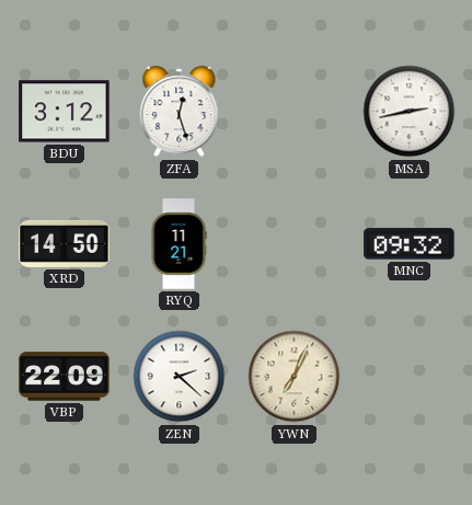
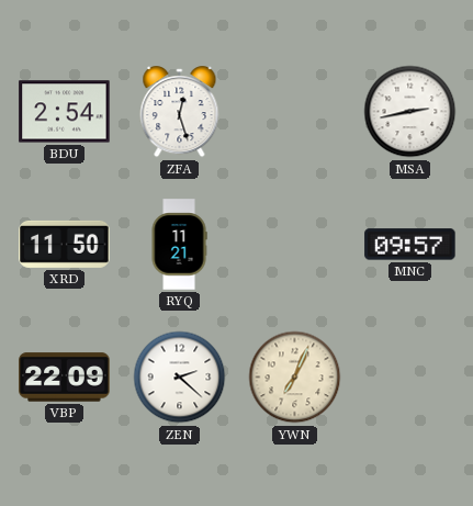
BDU: 3:12 -> 2:54
XRD: 14:50 -> 11:50
MNC: 09:32 -> 09:57
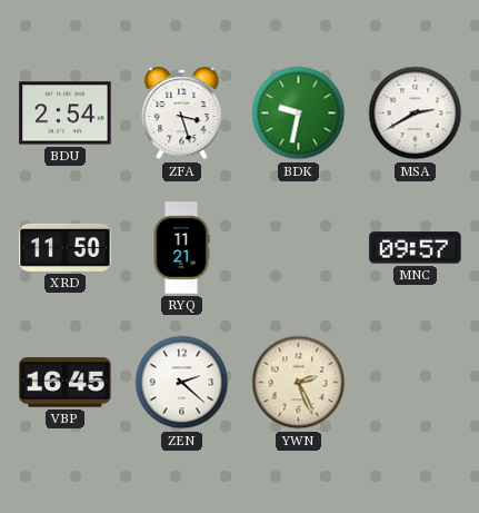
ZFA: 12:27 -> 3:27
BDK: none -> 9:32
MSA: 2:43 -> 2:40
VBP: 22:09 -> 16:45
YWN: 7:04 -> 2:26
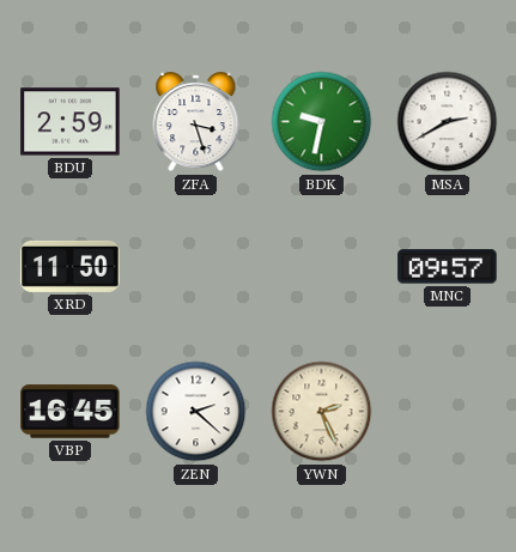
BDU: 2:54 -> 2:59
RYQ: 11:21 -> none
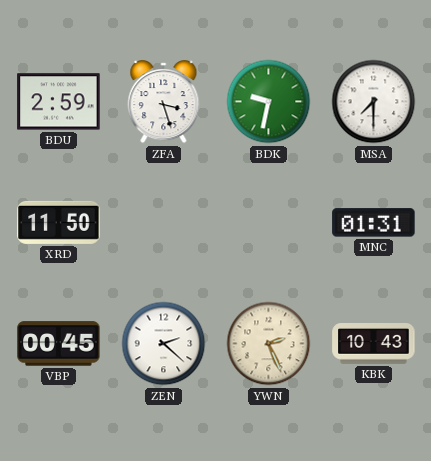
MSA: 2:40 -> 7:30
MNC: 09:57 -> 01:31
VBP: 16:45 -> 00:45
KBK: none -> 10:43
